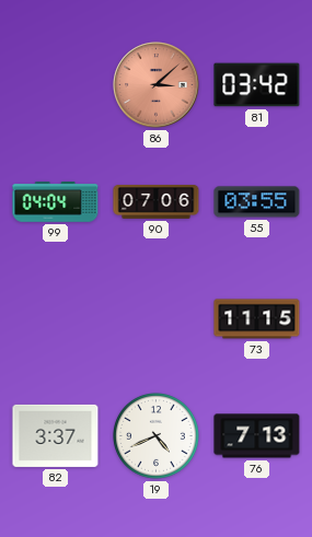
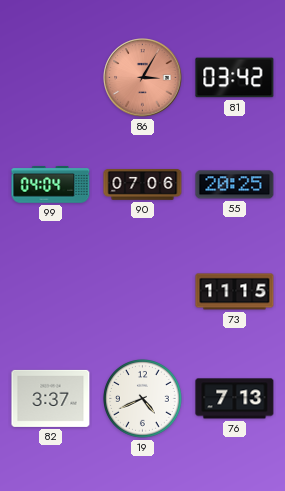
86: 3:08 -> 3:05
55: 03:55 -> 20:25
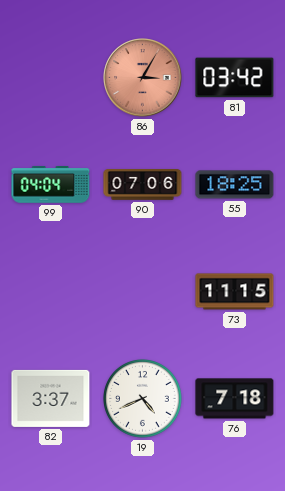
55: 20:25 -> 18:25
76: 7:13 -> 7:18
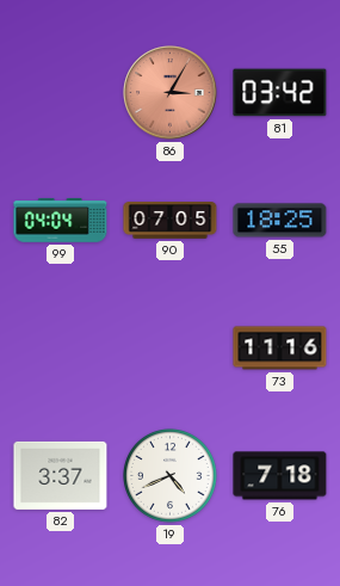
90: 07:06 -> 07:05
73: 11:15 -> 11:16
